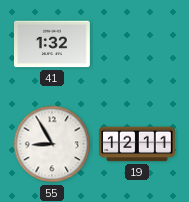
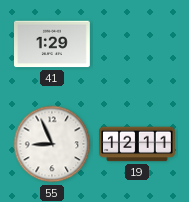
41: 1:32 -> 1:29
55: 8:55 -> 8:56
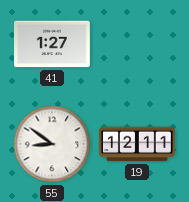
41: 1:29 -> 1:27
55: 8:56 -> 8:51
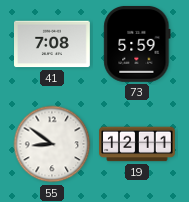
41: 1:27 -> 7:08
73: none -> 5:59
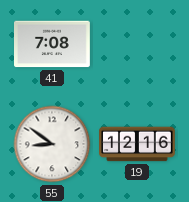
73: 5:59 -> none
19: 12:11 -> 12:16
